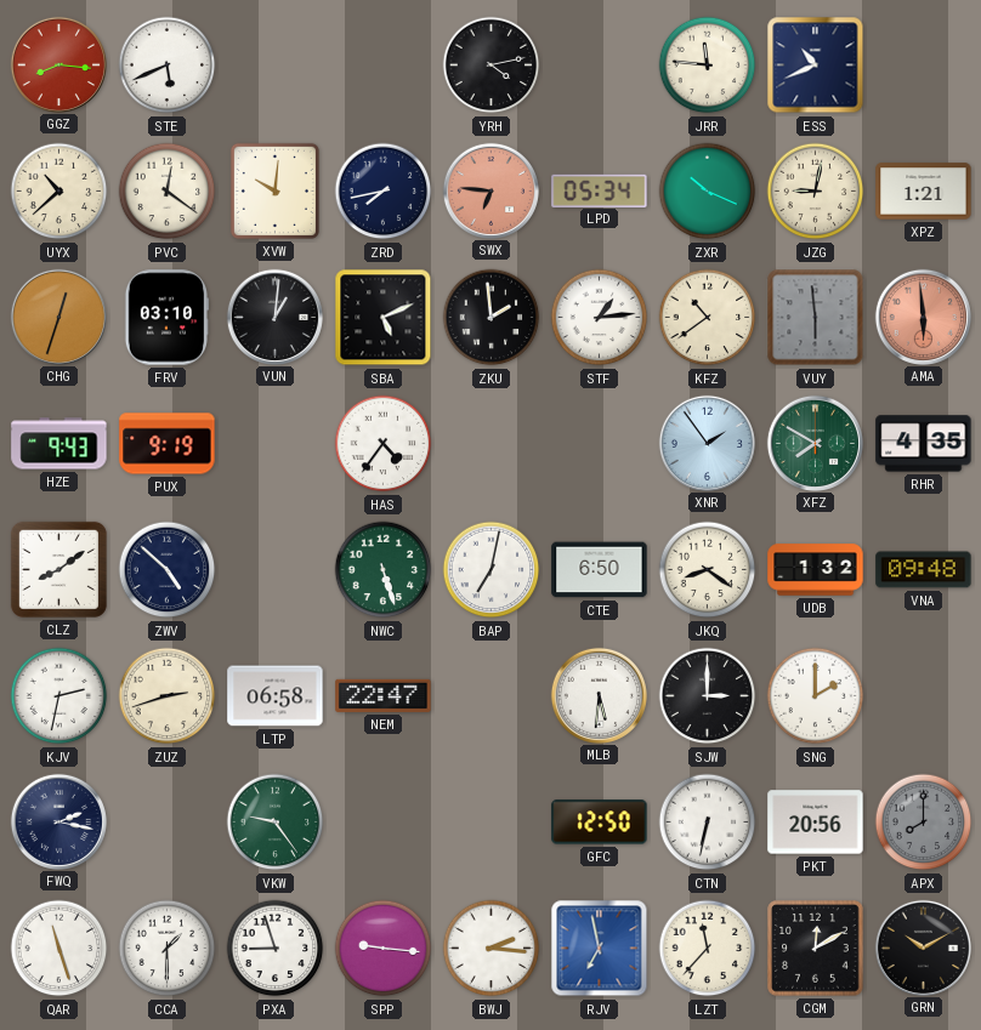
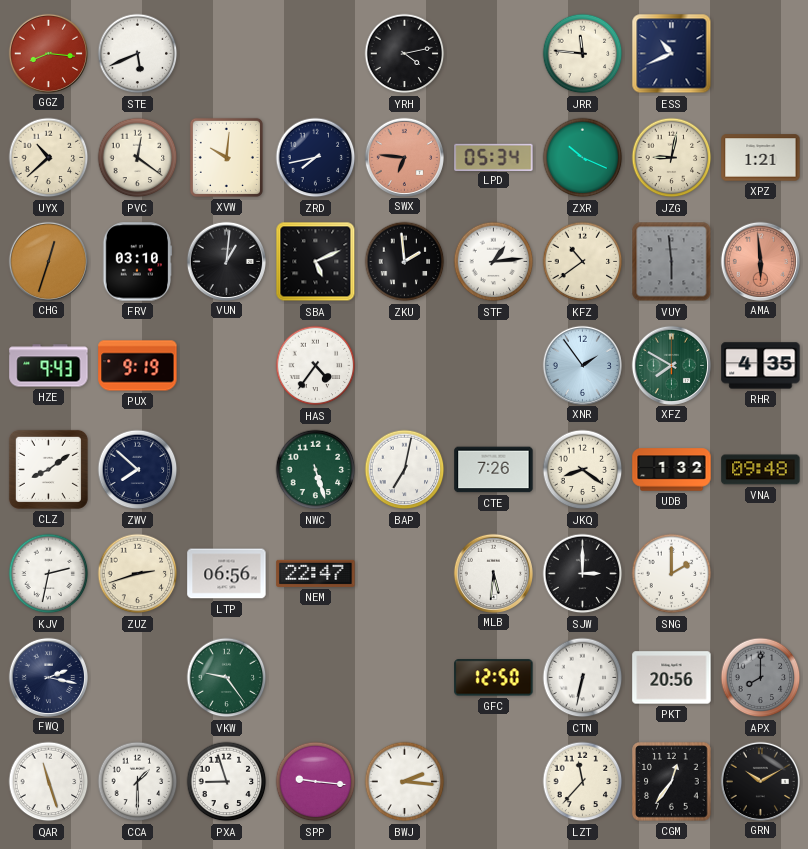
ZWV: 4:52 -> 7:52
CTE: 6:50 -> 7:26
LTP: 06:58 -> 06:56
RJV: 6:58 -> none
CGM: 12:10 -> 12:36
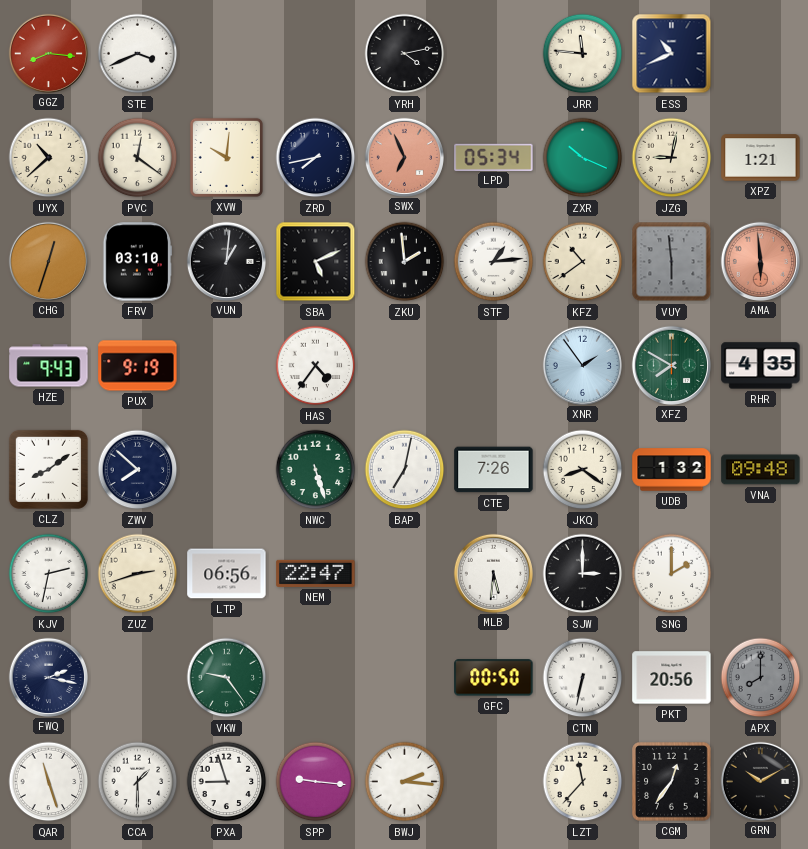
STE: 5:41 -> 3:41
SWX: 6:46 -> 6:56
GFC: 12:50 -> 00:50
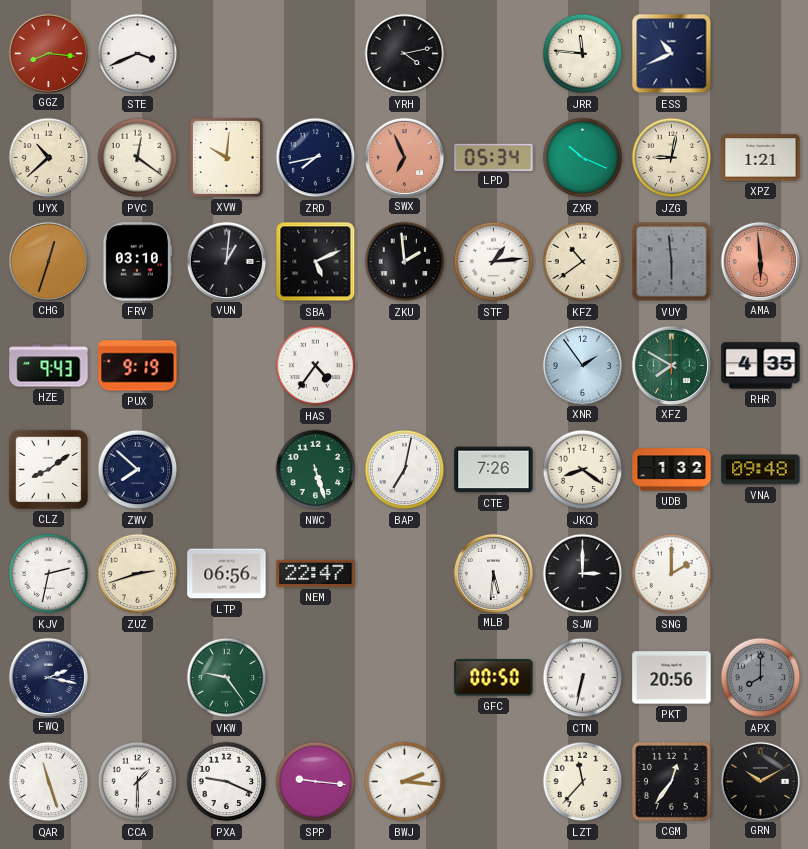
PXA: 8:57 -> 9:19
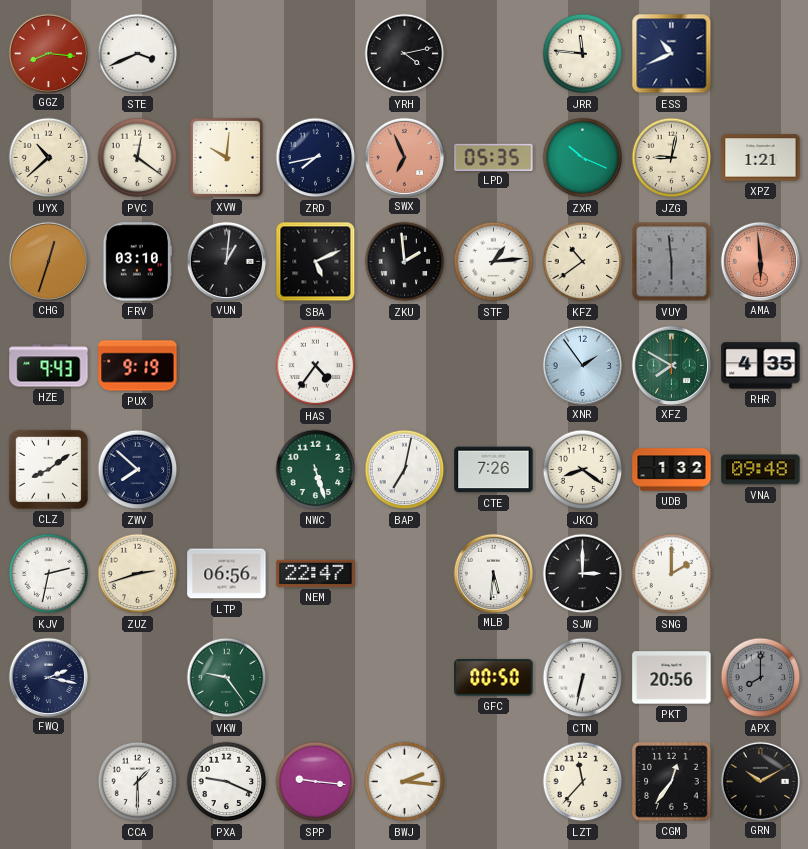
LPD: 05:34 -> 05:35
QAR: 11:27 -> none
